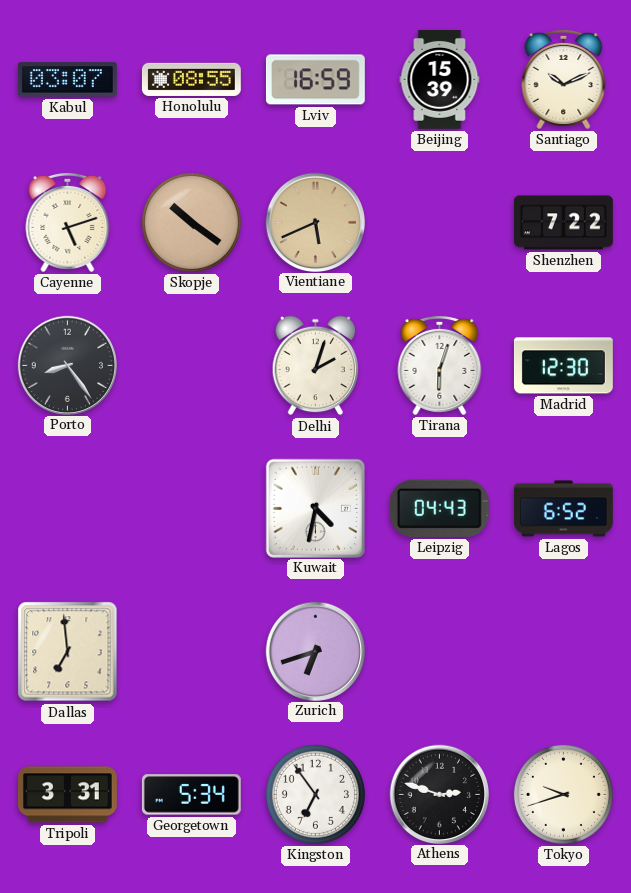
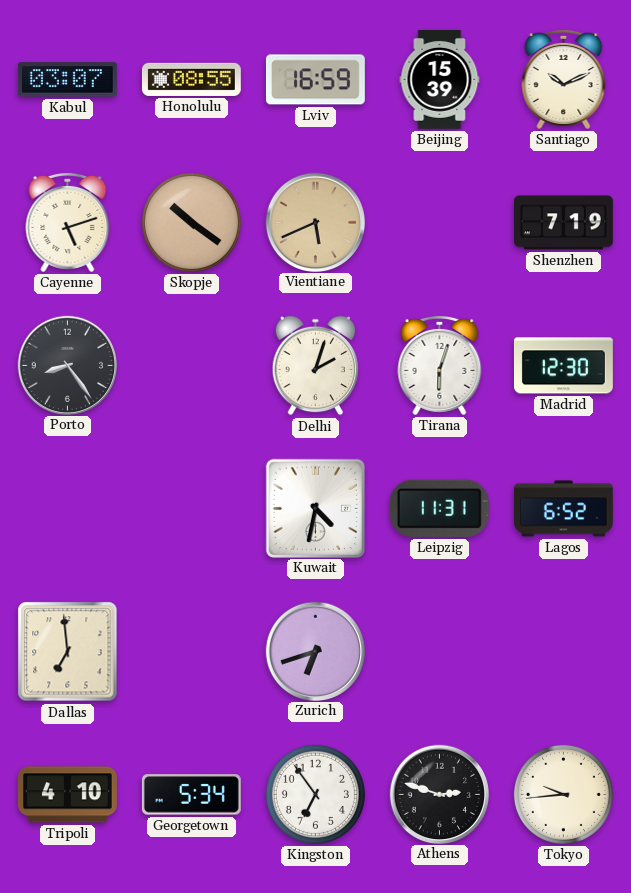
Shenzhen: 7:22 -> 7:19
Leipzig: 04:43 -> 11:31
Tripoli: 3:31 -> 4:10
Tokyo: 9:42 -> 9:44
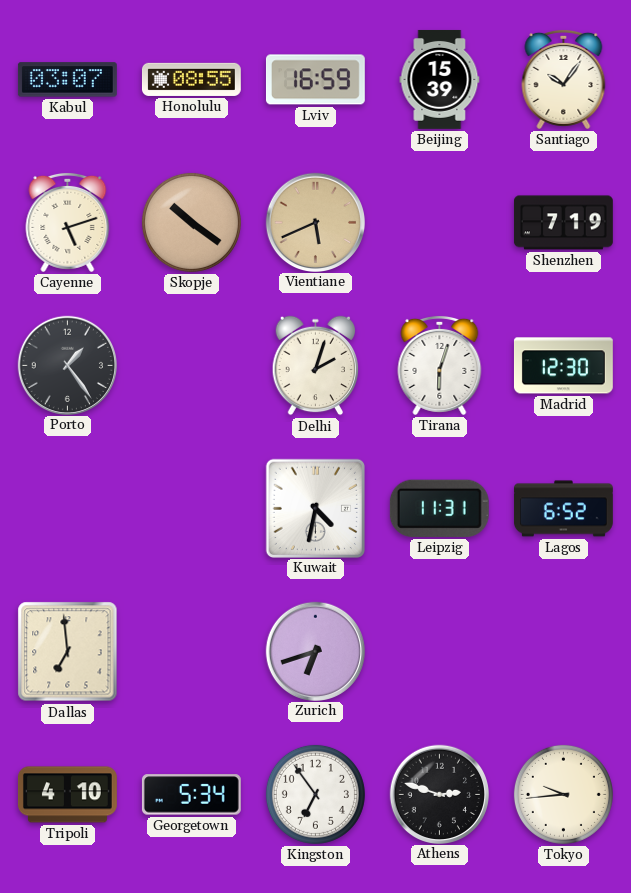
Santiago: 10:11 -> 10:06
Porto: 8:24 -> 1:24
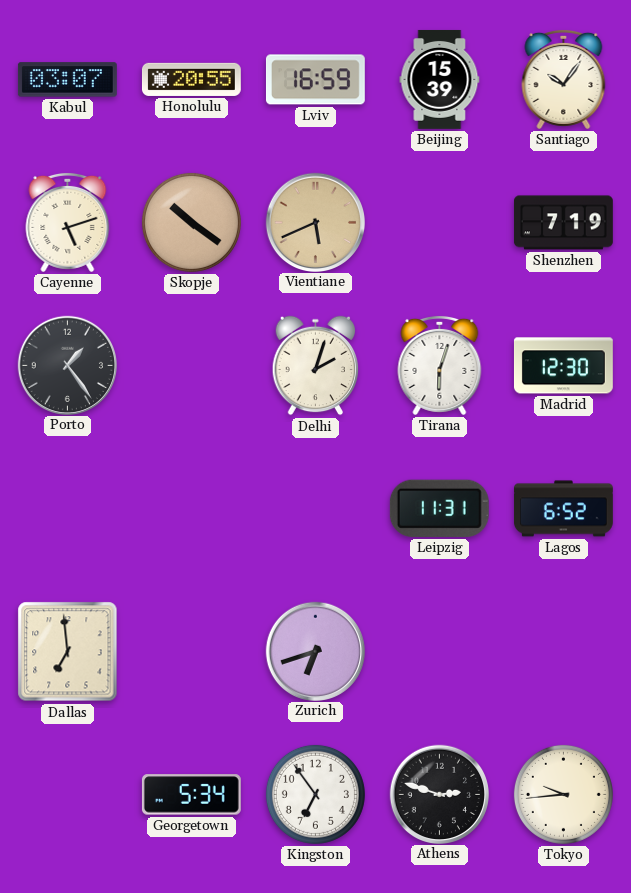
Honolulu: 08:55 -> 20:55
Kuwait: 4:32 -> none
Tripoli: 4:10 -> none
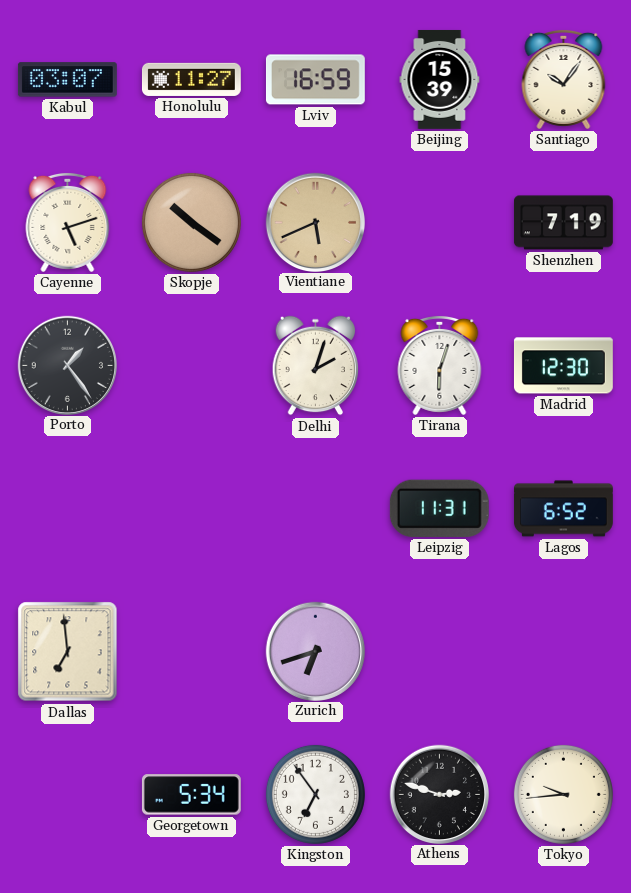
Honolulu: 20:55 -> 11:27
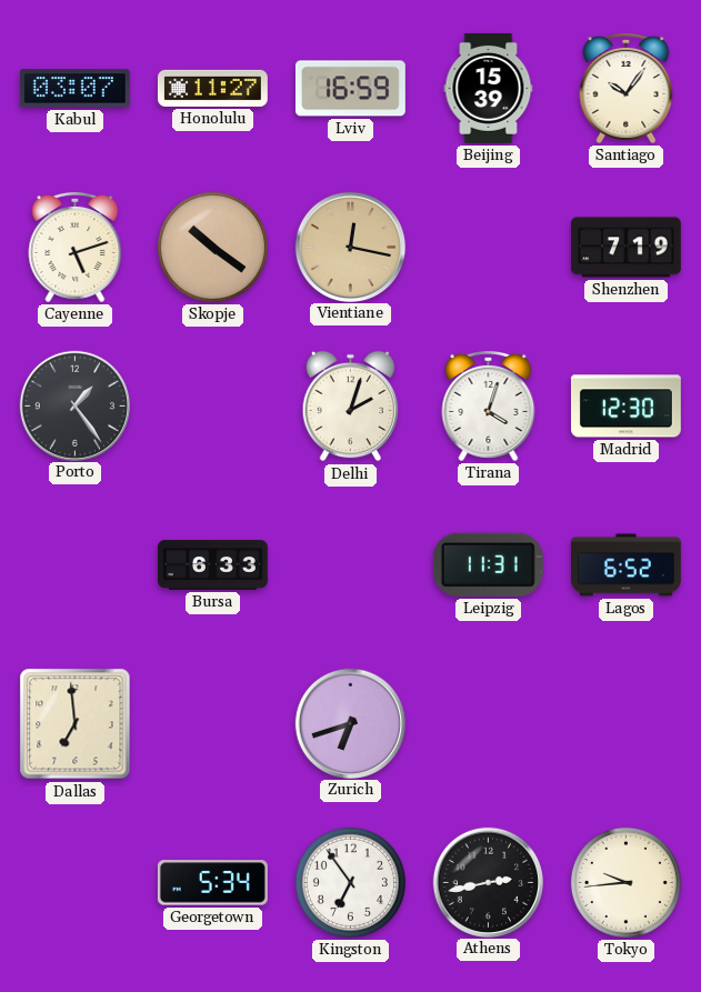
Vientiane: 5:41 -> 12:17
Tirana: 6:03 -> 4:03
Bursa: none -> 6:33
Athens: 2:48 -> 2:43
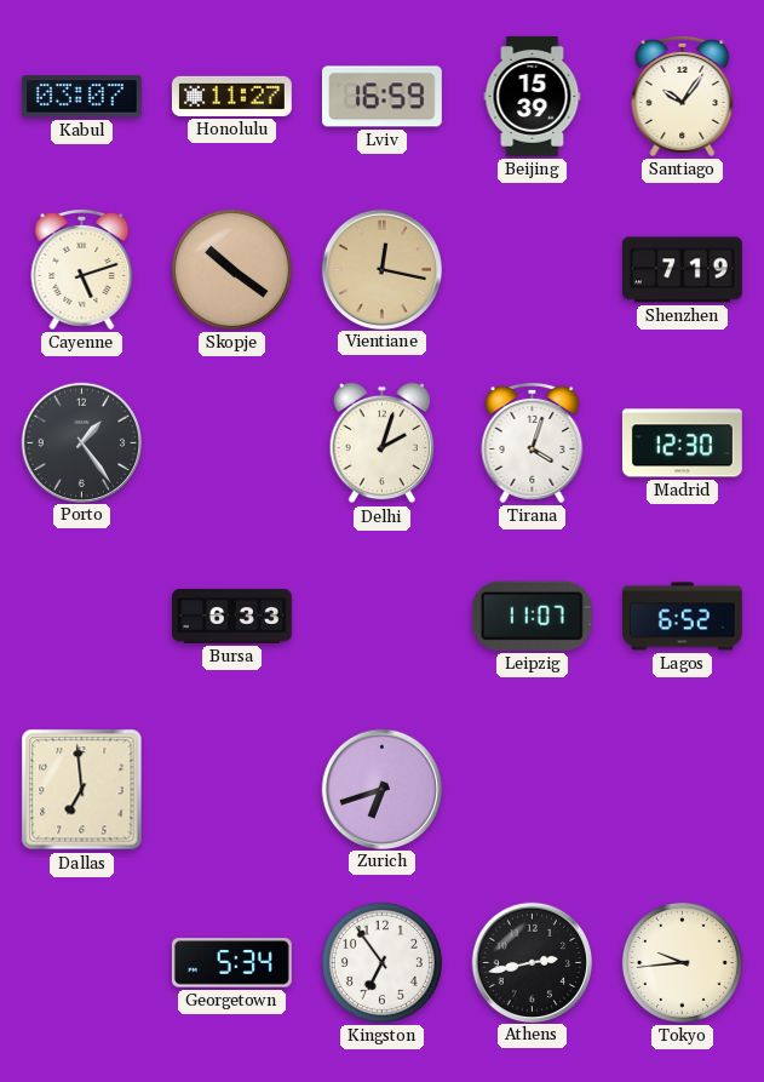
Leipzig: 11:31 -> 11:07
